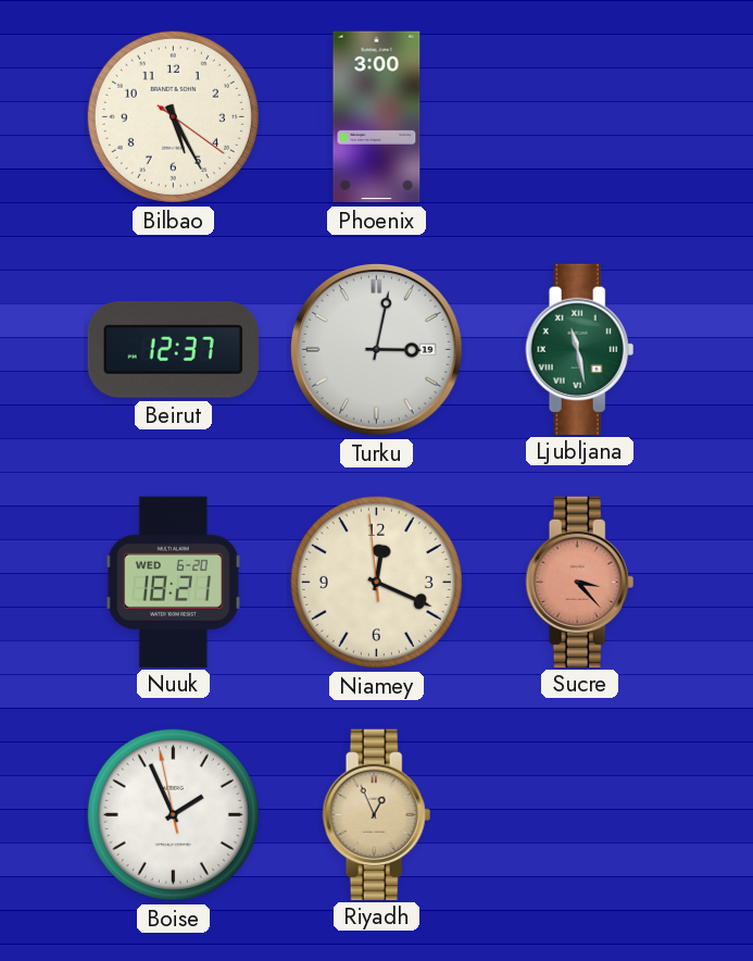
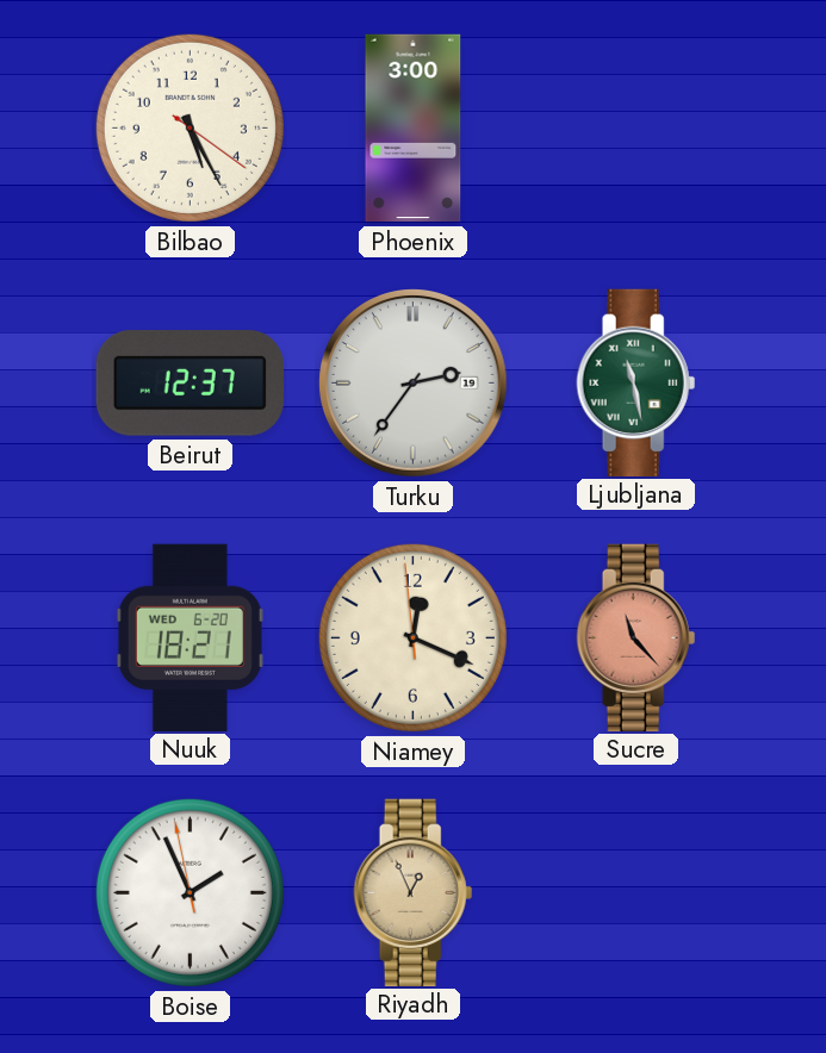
Turku: 3:02 -> 2:36
Sucre: 3:23 -> 11:23
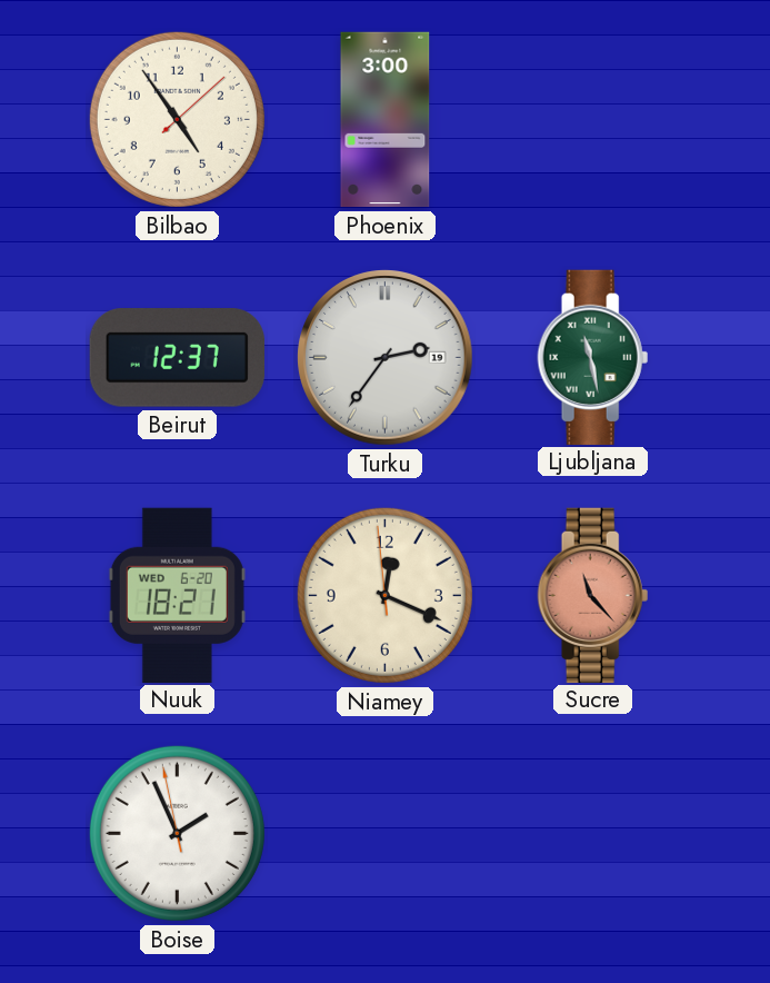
Bilbao: 5:25 -> 4:54
Riyadh: 12:56 -> none
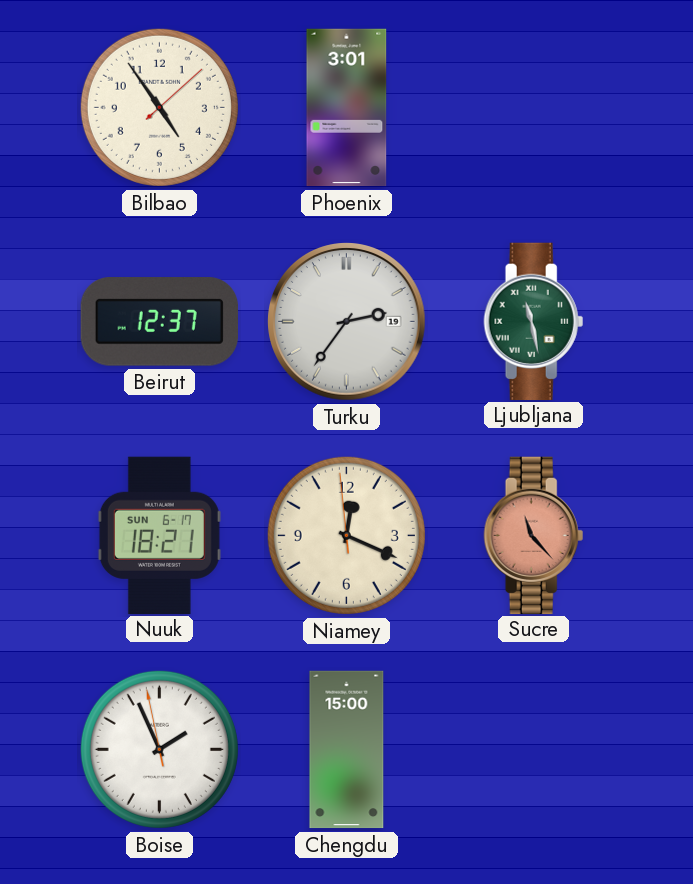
Phoenix: 3:00 -> 3:01
Nuuk date: WED 6-20 -> SUN 6-17
Chengdu: none -> 15:00
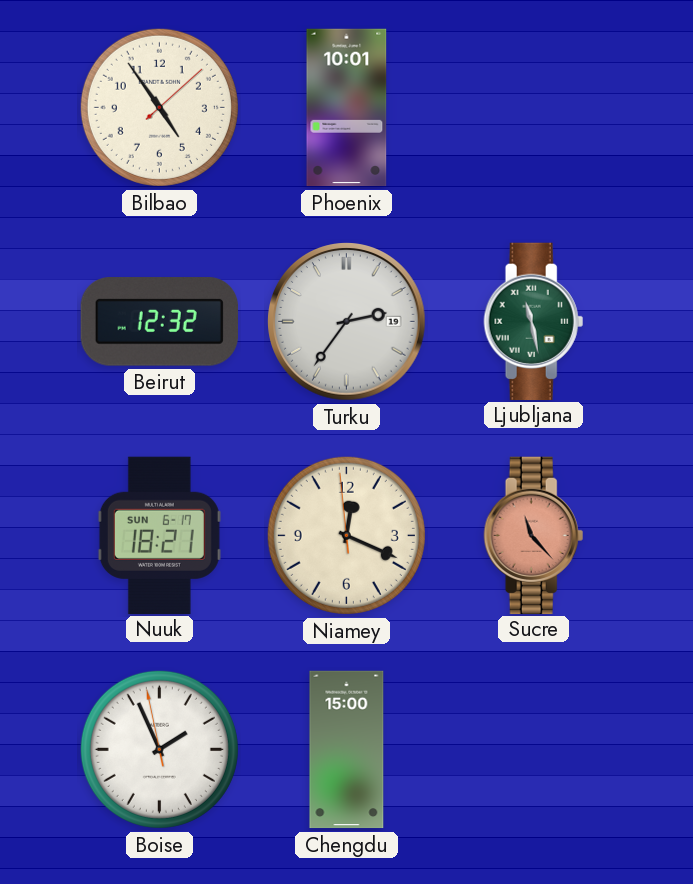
Phoenix: 3:01 -> 10:01
Beirut: 12:37 -> 12:32
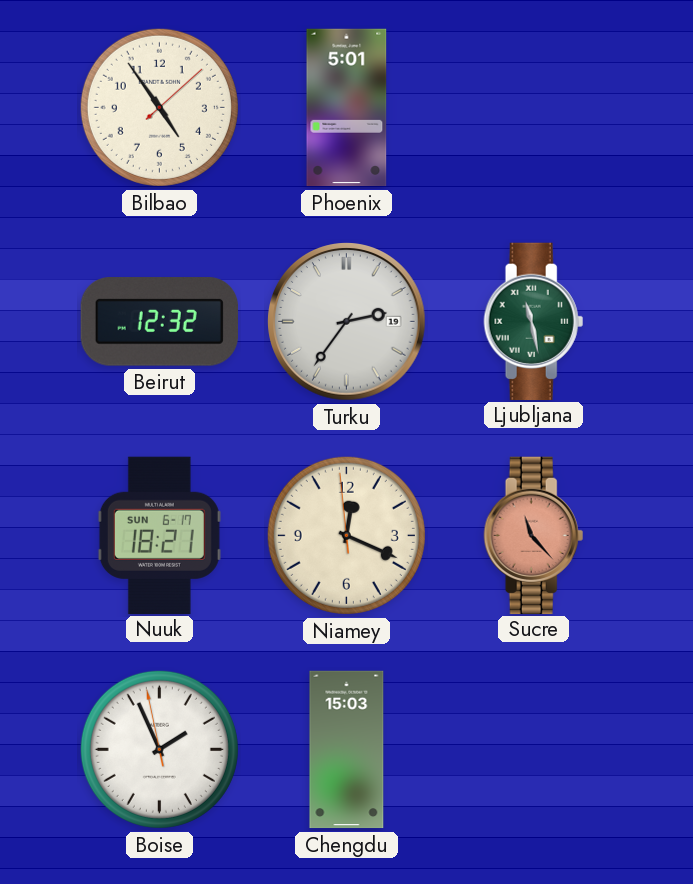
Phoenix: 10:01 -> 5:01
Chengdu: 15:00 -> 15:03
